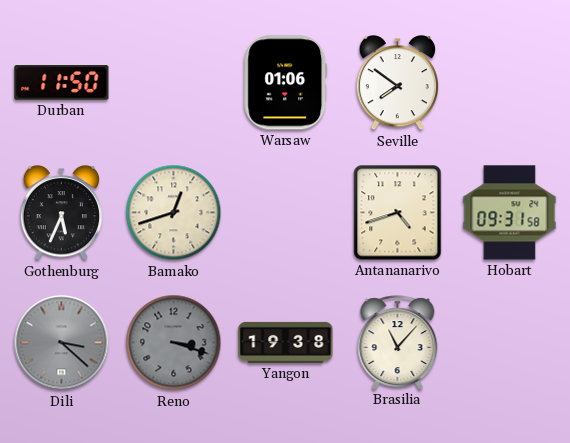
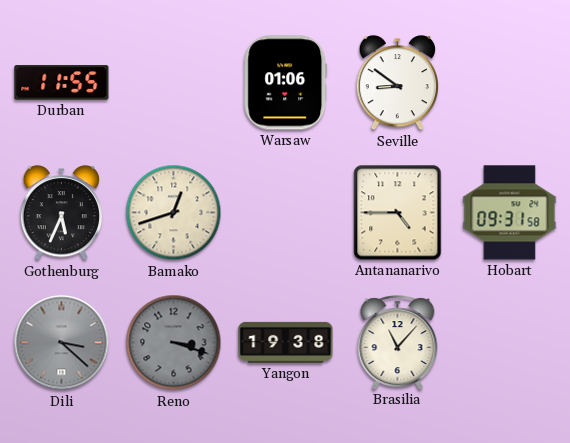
Durban: 11:50 -> 11:55
Seville: 7:51 -> 8:51
Antananarivo: 4:42 -> 4:45
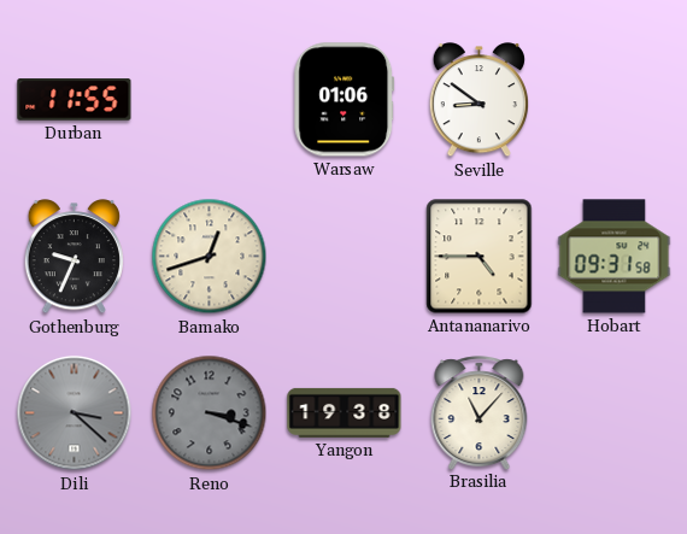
Gothenburg: 5:34 -> 9:34
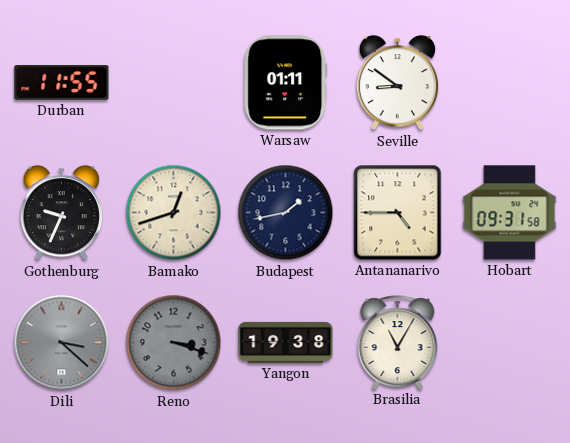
Warsaw: 01:06 -> 01:11
Budapest: none -> 1:43
Brasilia: 11:07 -> 11:05
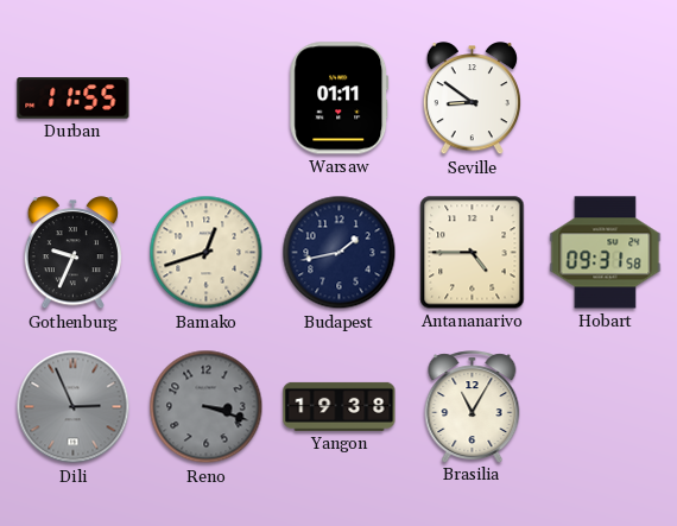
Dili: 3:22 -> 2:56
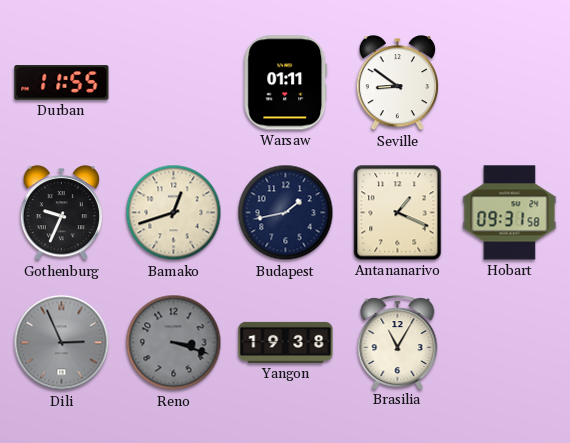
Antananarivo: 4:45 -> 1:19
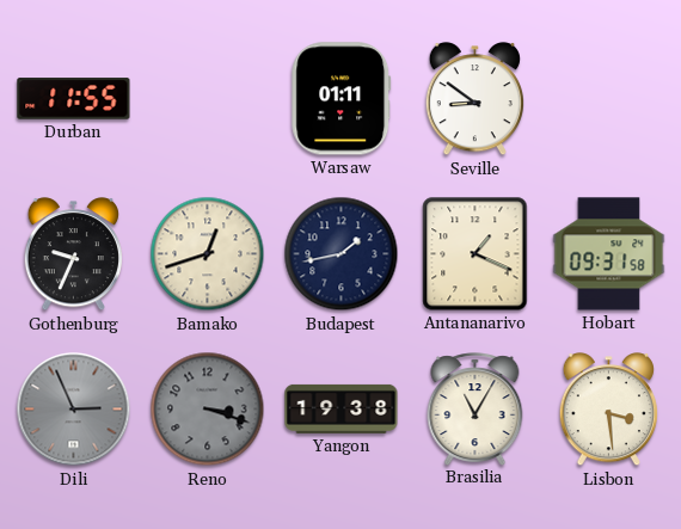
Lisbon: none -> 3:29
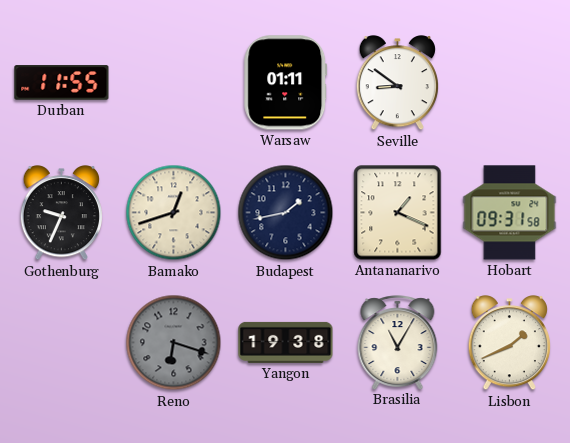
Dili: 2:56 -> none
Reno: 3:18 -> 6:18
Lisbon: 3:29 -> 1:41
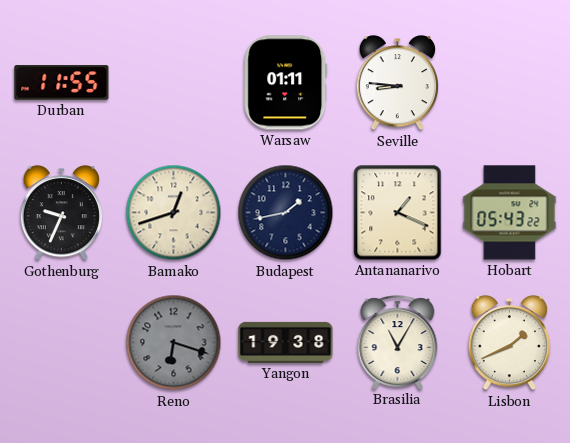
Seville: 8:51 -> 8:46
Hobart: 09:31 -> 05:43
